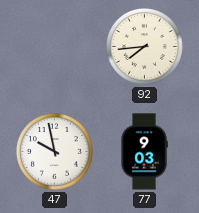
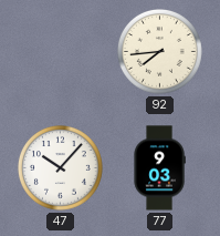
47: 9:58 -> 10:07
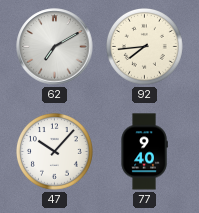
62: none -> 7:10
77: 9:03 -> 9:40
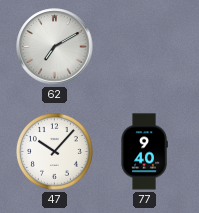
92: 7:44 -> none
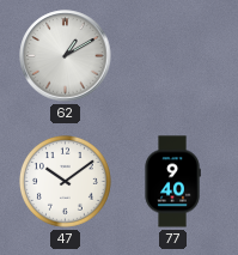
62: 7:10 -> 1:10
47: 10:07 -> 10:09
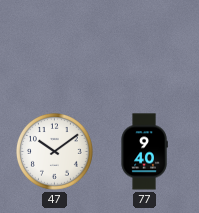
62: 1:10 -> none
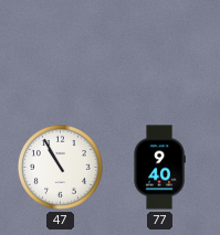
47: 10:09 -> 10:55
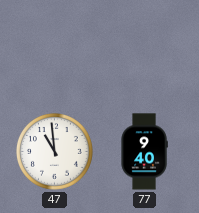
47: 10:55 -> 10:59
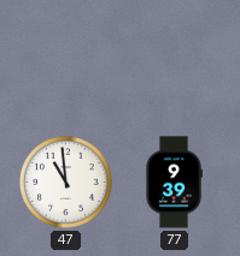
77: 9:40 -> 9:39
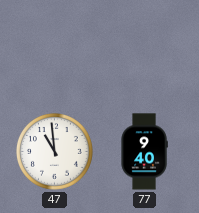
77: 9:39 -> 9:40
